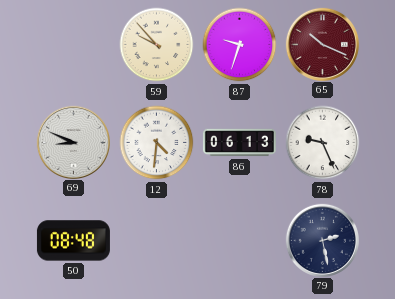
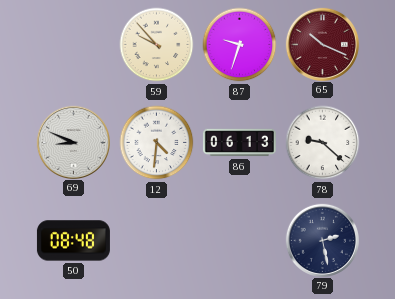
78: 9:26 -> 9:22
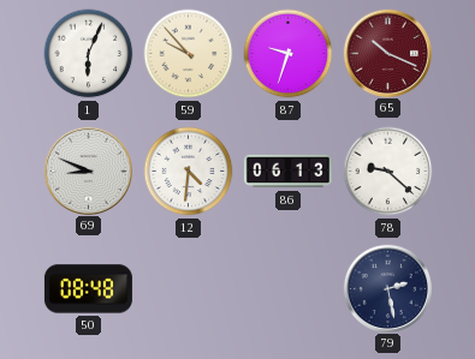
1: none -> 6:04
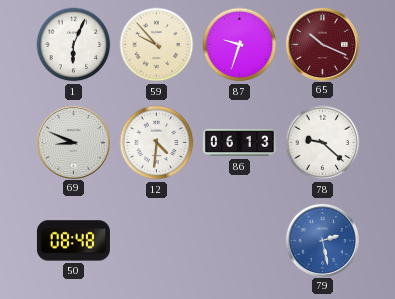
79 dial: navy -> blue
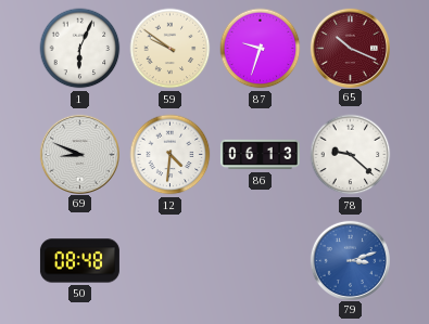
59: 9:53 -> 9:51
79: 2:28 -> 3:12
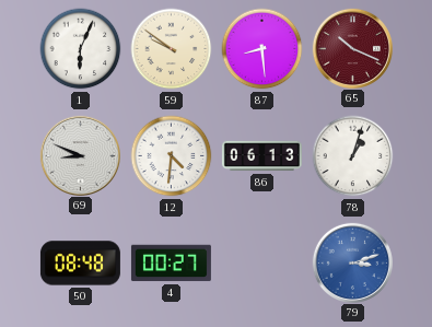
87: 9:33 -> 8:29
78: 9:22 -> 1:03
4: none -> 00:27
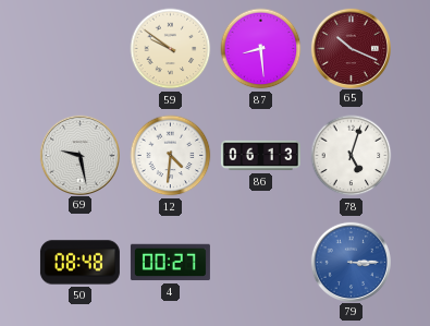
1: 6:04 -> none
69: 8:49 -> 9:28
78: 1:03 -> 5:03
79: 3:12 -> 3:15
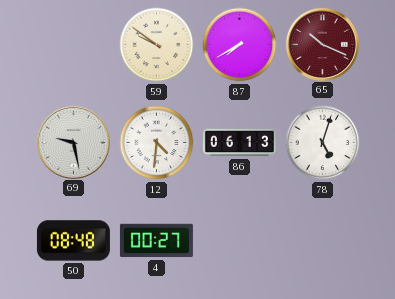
87: 8:29 -> 7:40
79: 3:15 -> none
